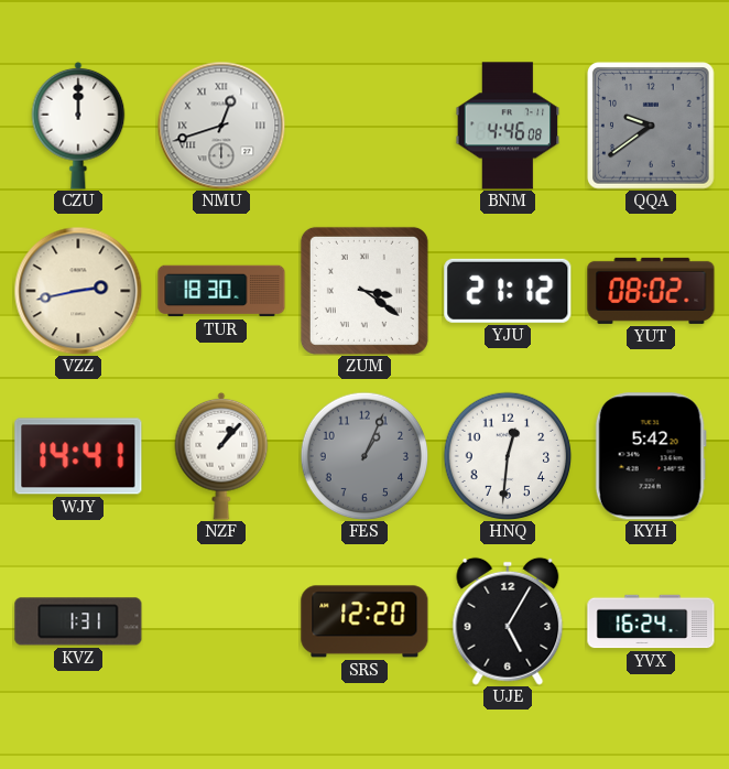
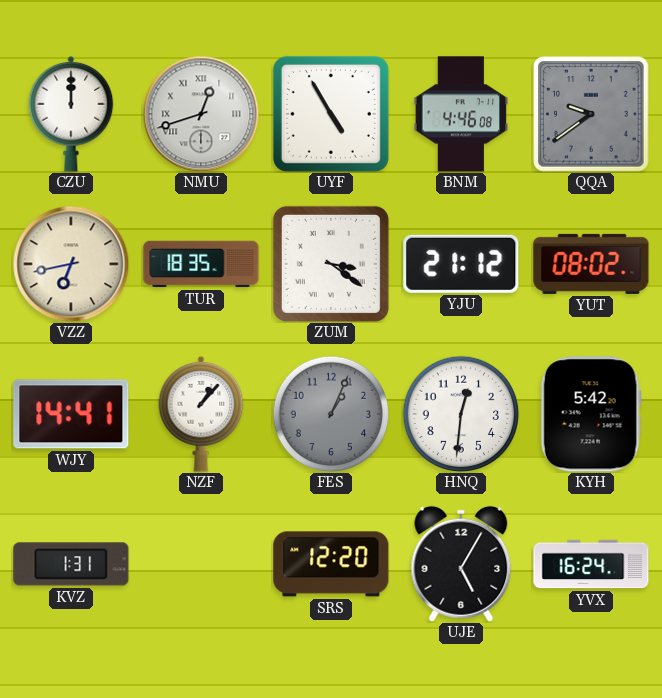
UYF: none -> 4:55
VZZ: 2:43 -> 6:43
TUR: 18:30 -> 18:35
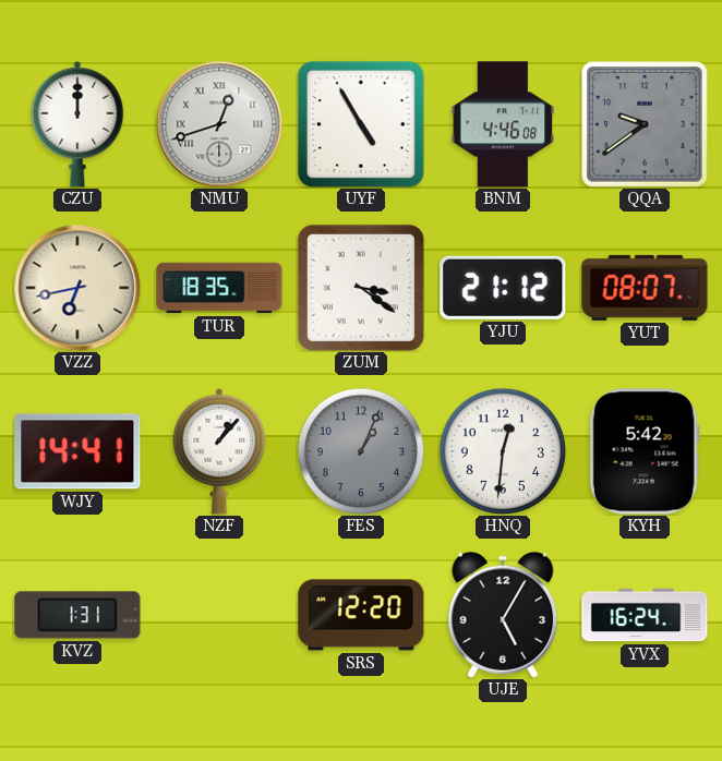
YUT: 08:02 -> 08:07
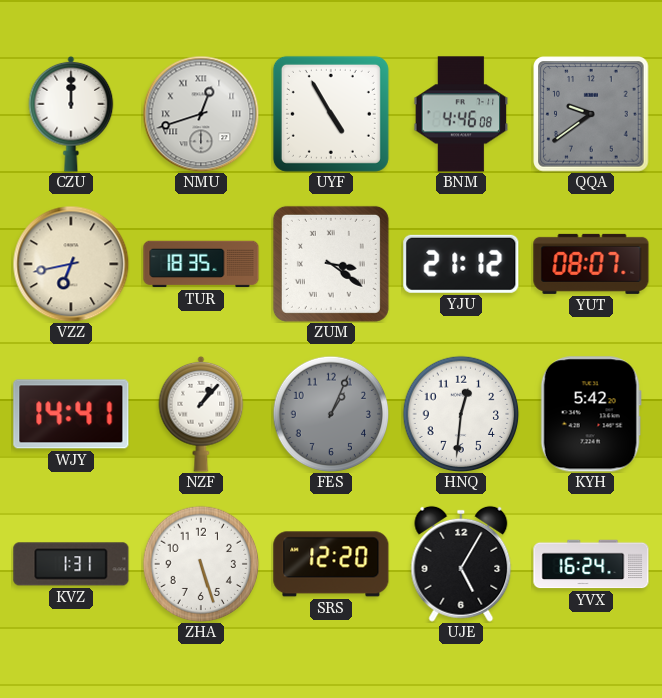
ZHA: none -> 5:27
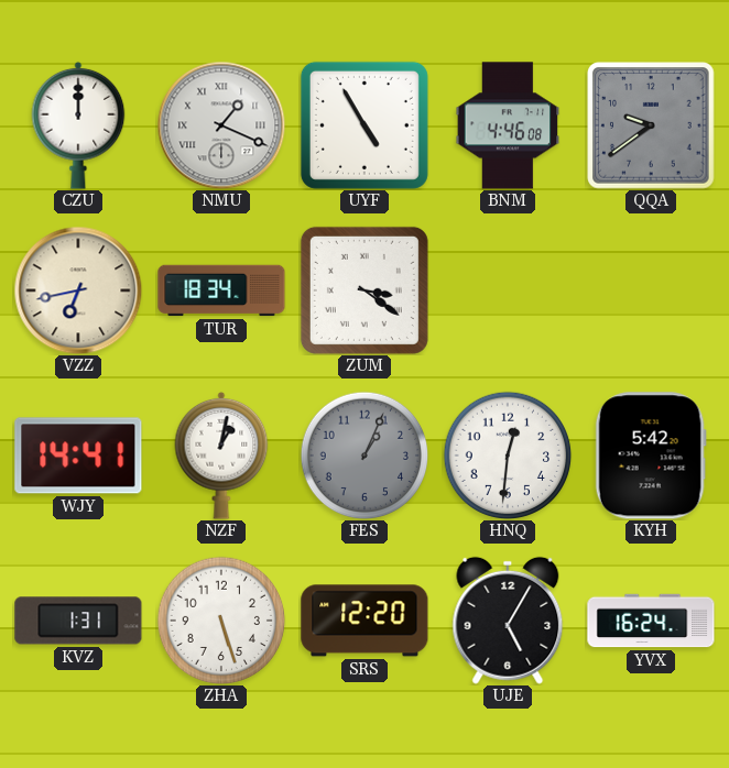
NMU: 12:42 -> 1:19
TUR: 18:35 -> 18:34
YJU: 21:12 -> none
YUT: 08:07 -> none
NZF: 1:07 -> 1:02
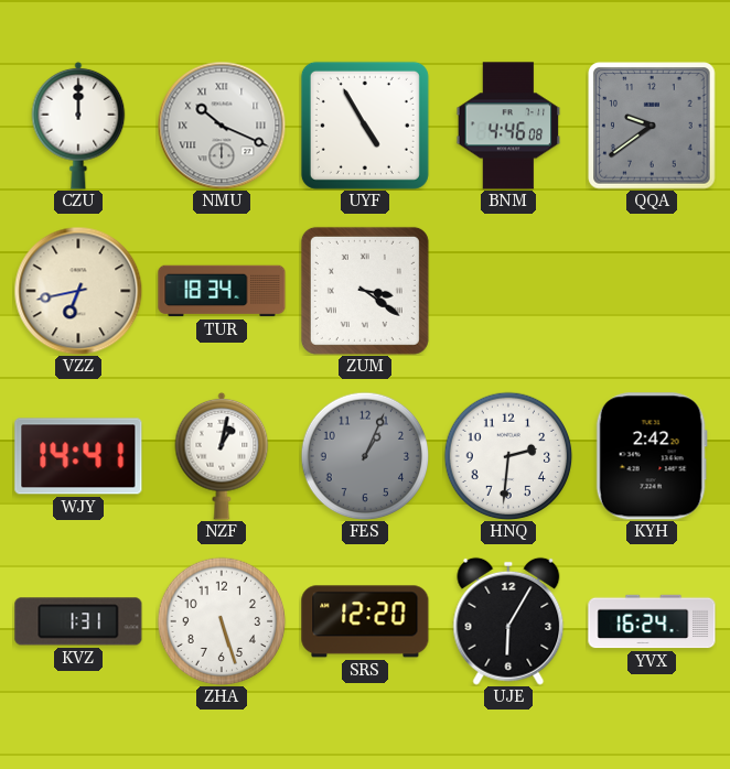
NMU: 1:19 -> 10:19
HNQ: 12:31 -> 2:31
KYH: 5:42 -> 2:42
UJE: 5:05 -> 6:05
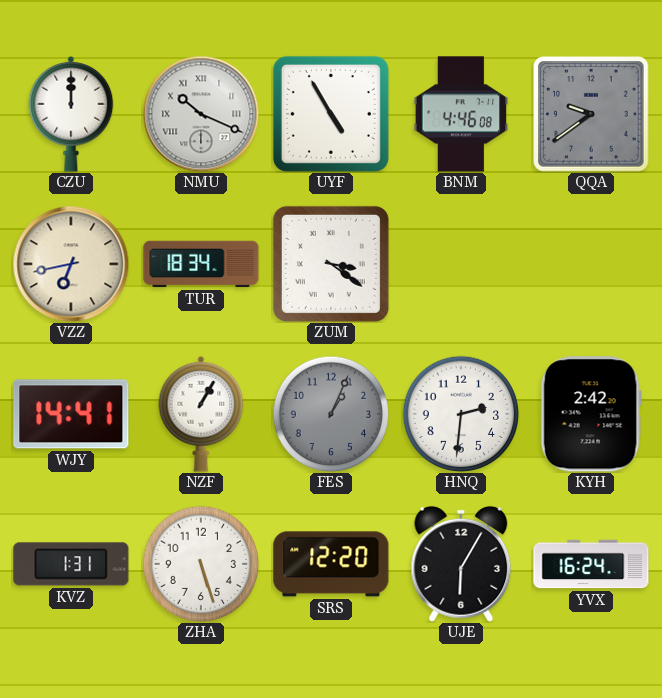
NZF: 1:02 -> 1:05
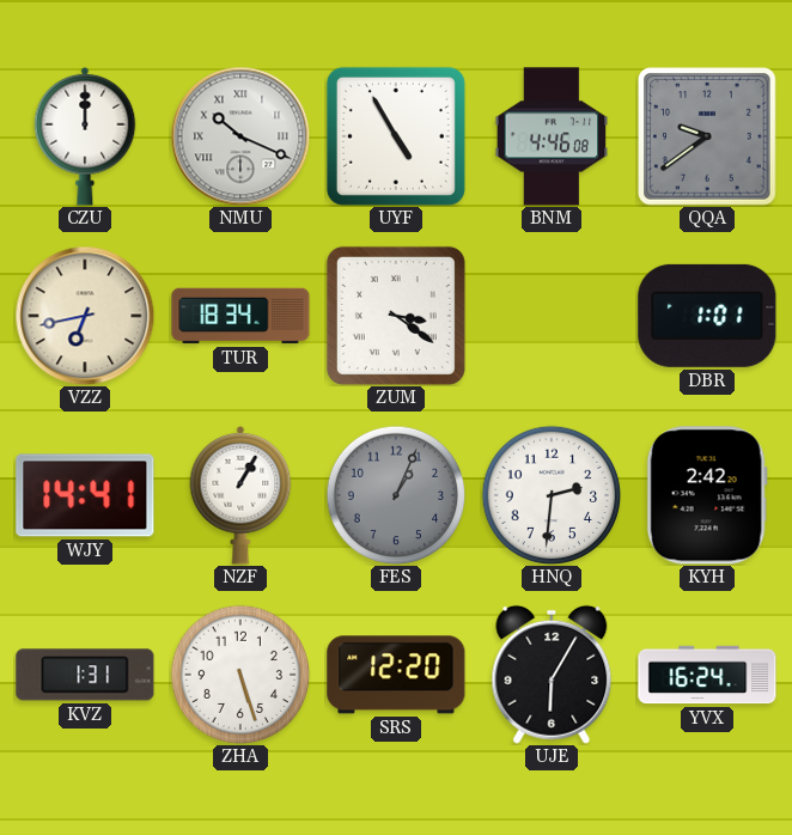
DBR: none -> 1:01
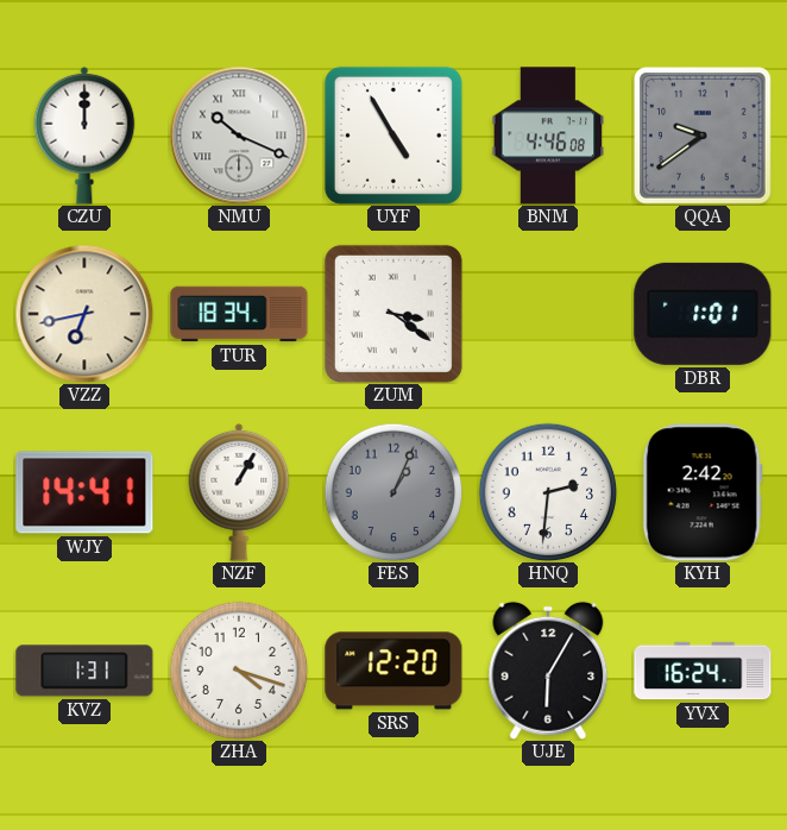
ZHA: 5:27 -> 4:18
